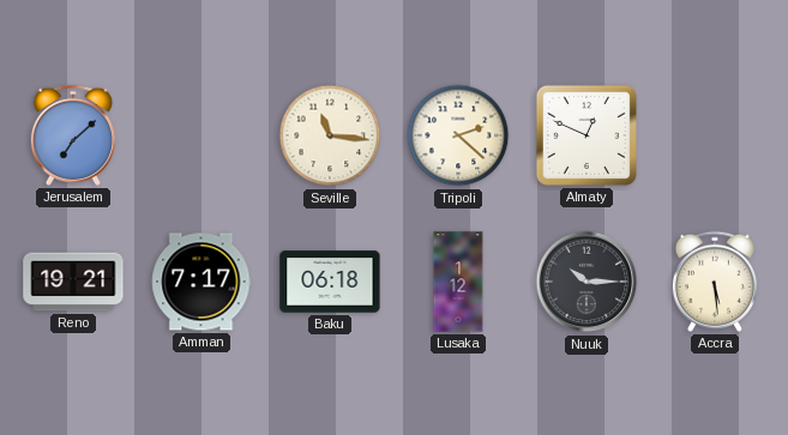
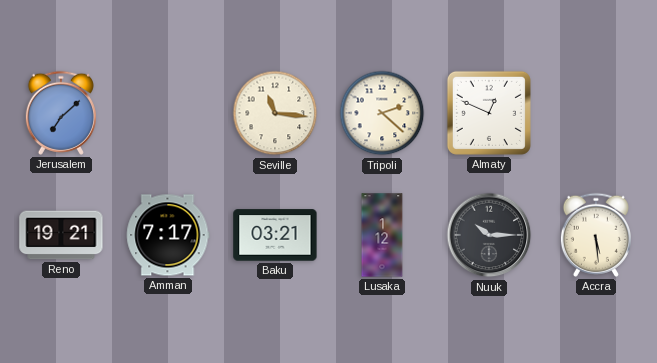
Baku: 06:18 -> 03:21
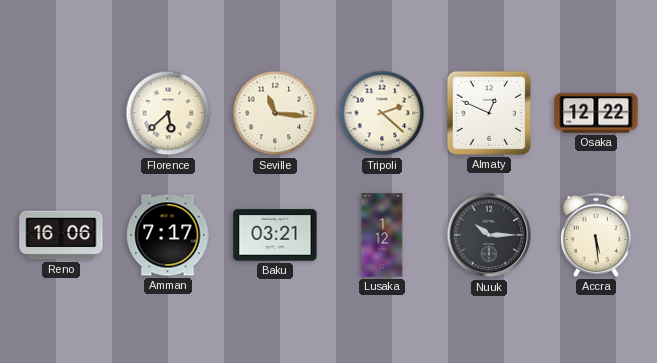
Jerusalem: 7:08 -> none
Florence: none -> 5:38
Osaka: none -> 12:22
Reno: 19:21 -> 16:06
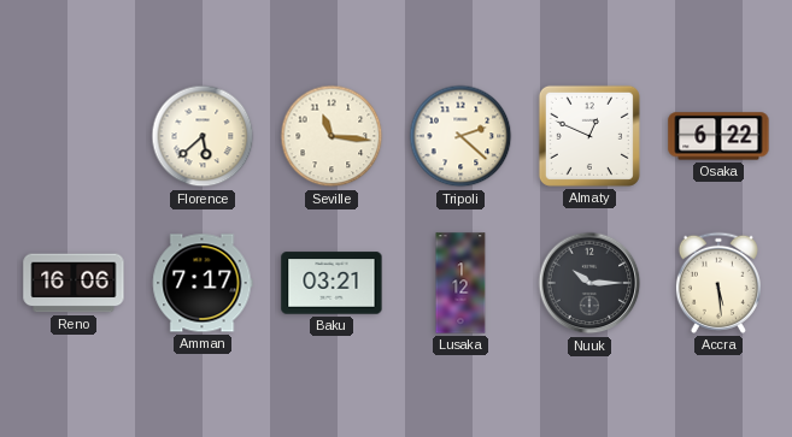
Osaka: 12:22 -> 6:22
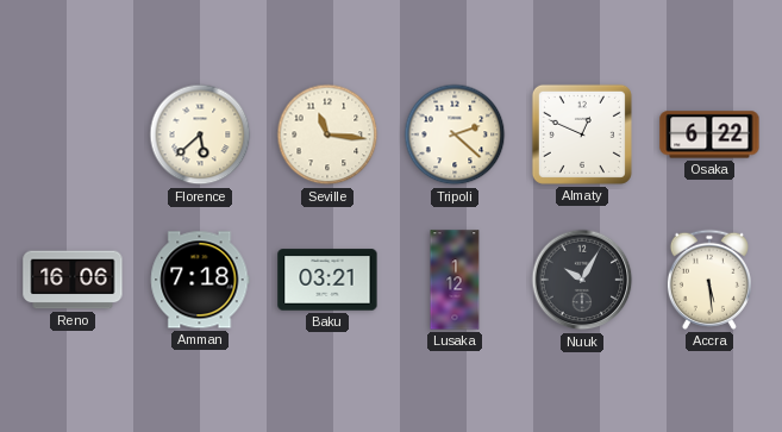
Amman: 7:17 -> 7:18
Nuuk: 10:15 -> 10:05
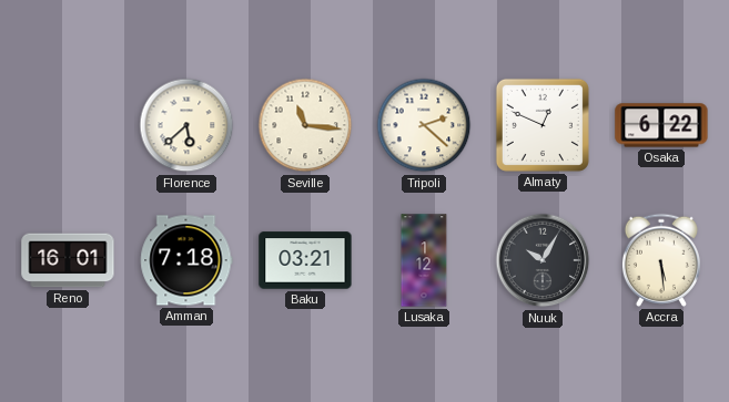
Reno: 16:06 -> 16:01
